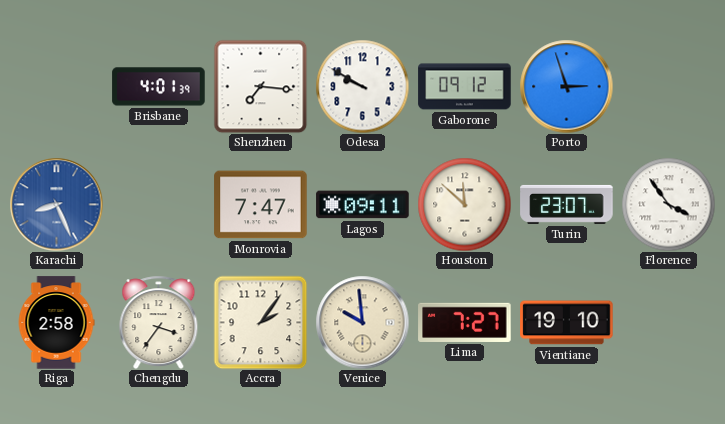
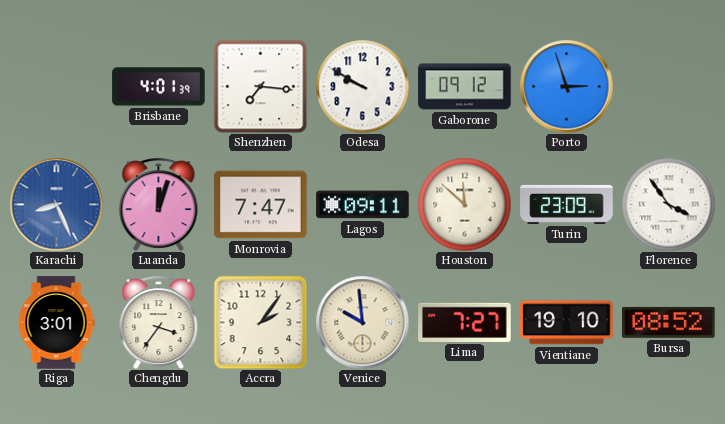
Luanda: none -> 12:03
Turin: 23:07 -> 23:09
Riga: 2:58 -> 3:01
Bursa: none -> 08:52
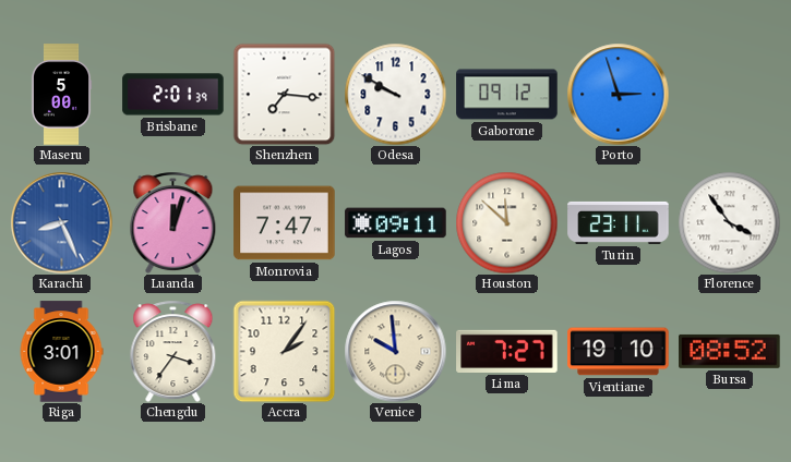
Maseru: none -> 5:00
Brisbane: 4:01 -> 2:01
Turin: 23:09 -> 23:11
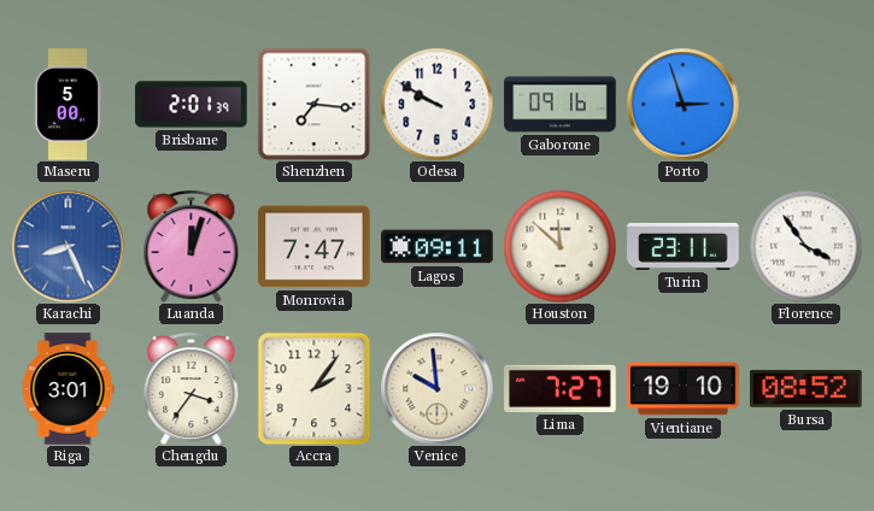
Gaborone: 09:12 -> 09:16
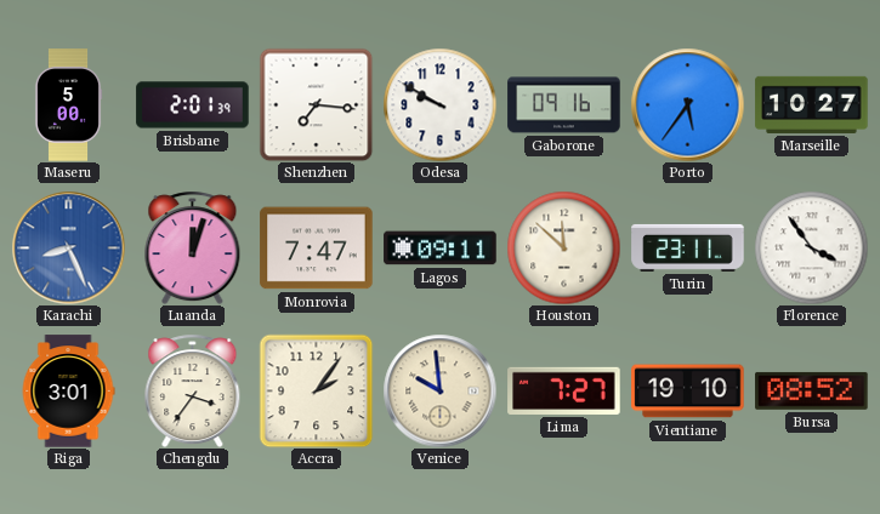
Porto: 2:57 -> 5:36
Marseille: none -> 10:27
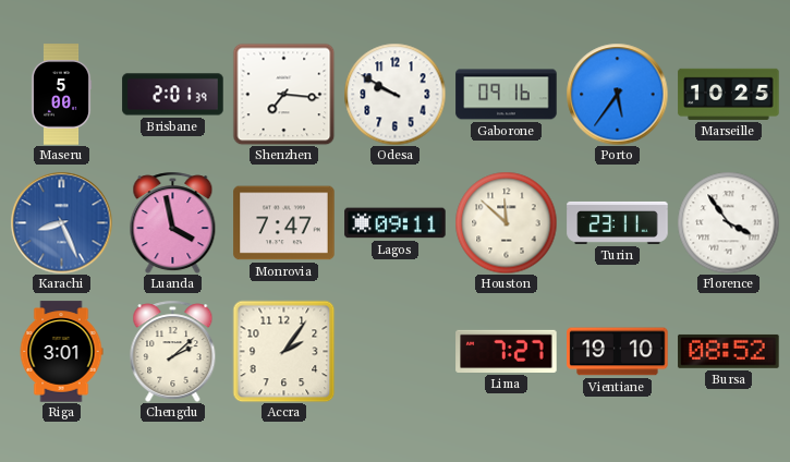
Marseille: 10:27 -> 10:25
Luanda: 12:03 -> 3:58
Chengdu: 3:36 -> 2:08
Venice: 9:59 -> none
